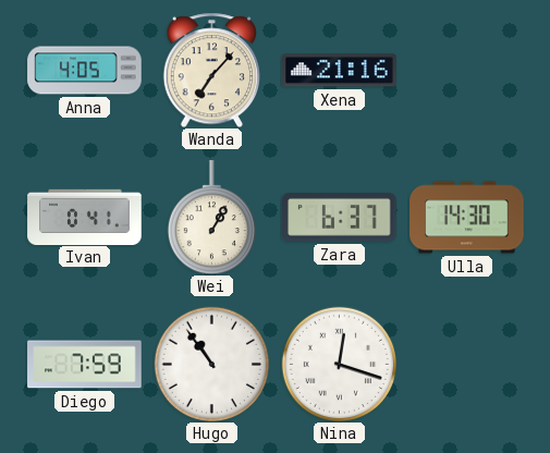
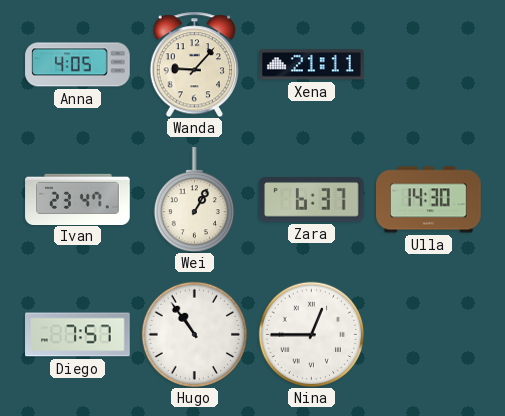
Wanda: 7:07 -> 9:07
Xena: 21:16 -> 21:11
Ivan: 0:41 -> 23:47
Diego: 7:59 -> 7:57
Nina: 12:18 -> 12:45
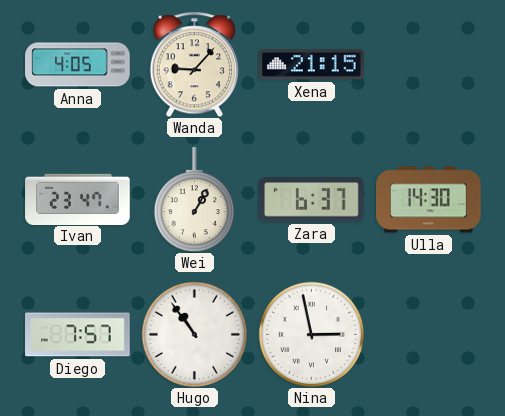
Xena: 21:11 -> 21:15
Nina: 12:45 -> 2:58
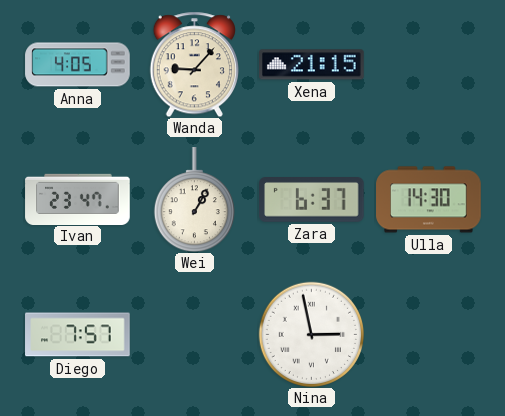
Hugo: 10:54 -> none
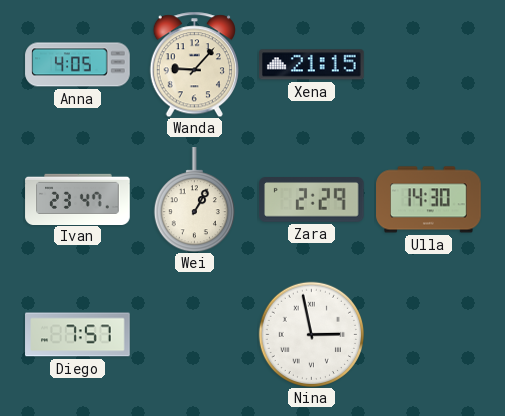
Zara: 6:37 -> 2:29
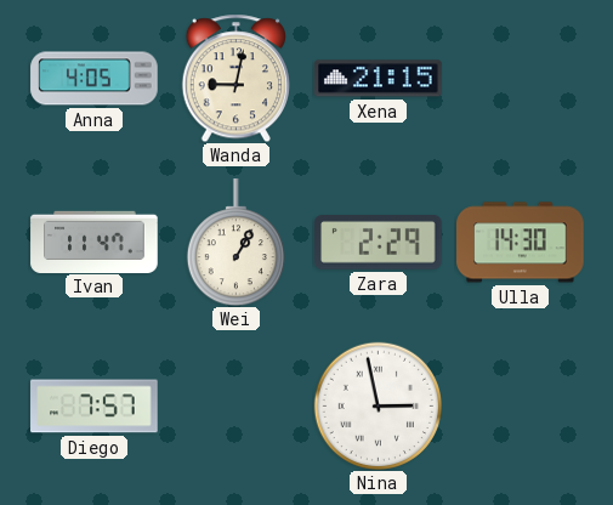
Wanda: 9:07 -> 9:02
Ivan: 23:47 -> 11:47
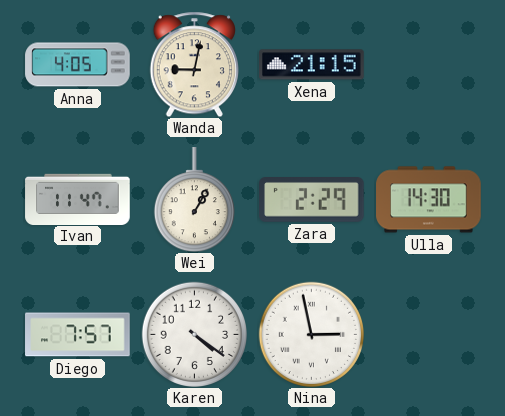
Karen: none -> 4:21
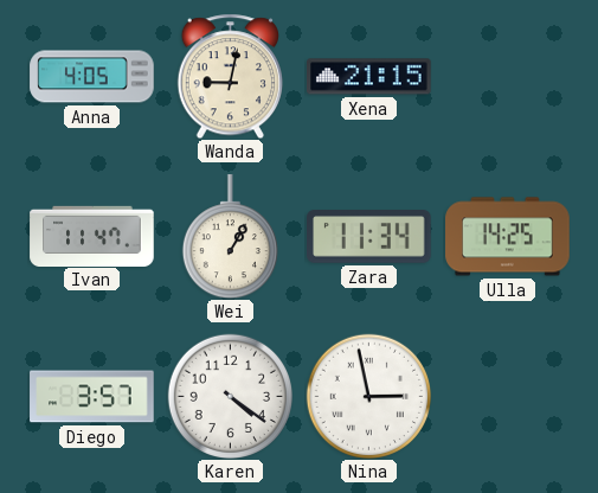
Zara: 2:29 -> 11:34
Ulla: 14:30 -> 14:25
Diego: 7:57 -> 3:57
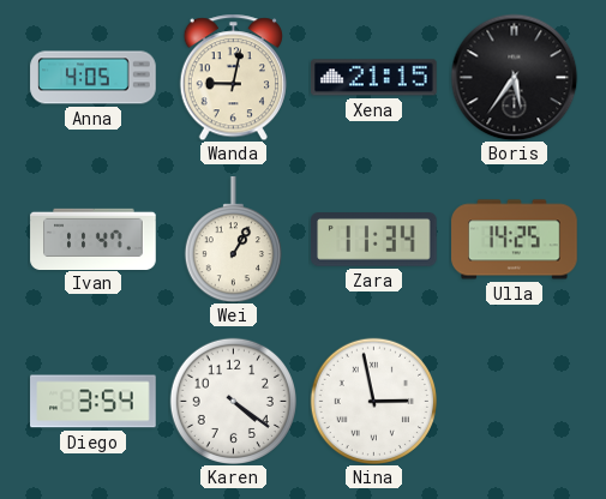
Boris: none -> 5:36
Diego: 3:57 -> 3:54
